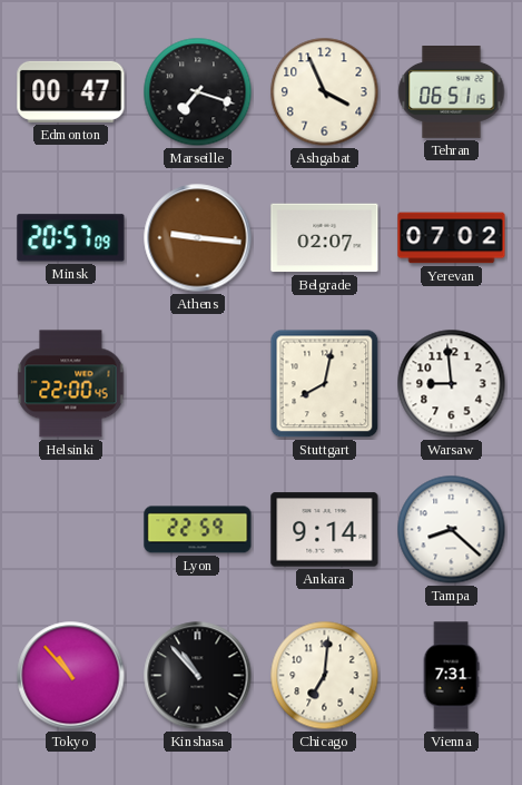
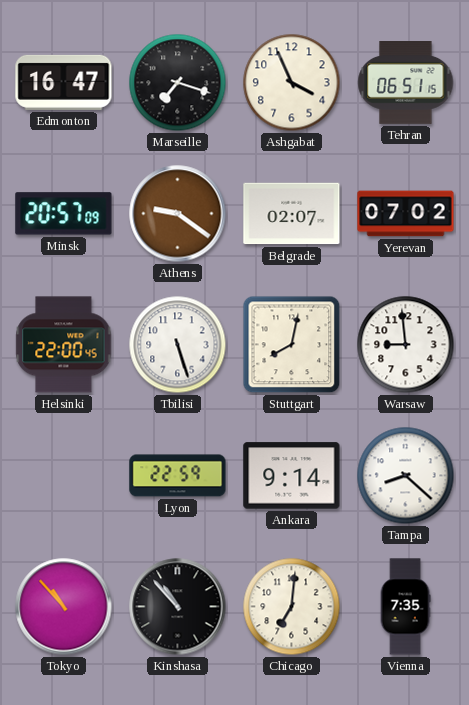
Edmonton: 00:47 -> 16:47
Athens: 9:16 -> 9:21
Tbilisi: none -> 5:27
Vienna: 7:31 -> 7:35
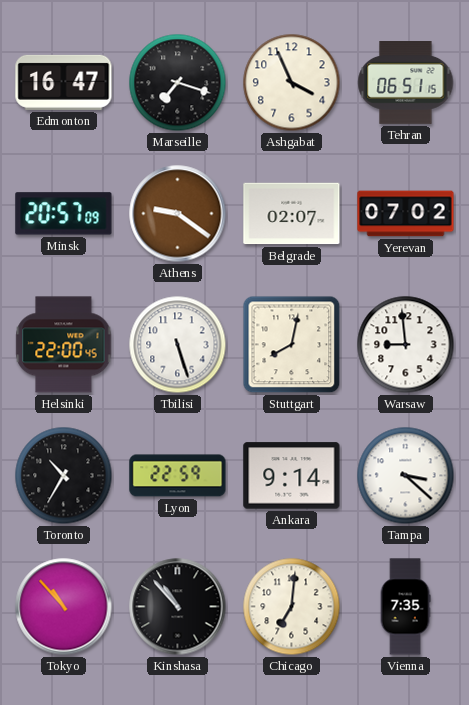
Toronto: none -> 10:35
Tampa: 8:22 -> 3:22
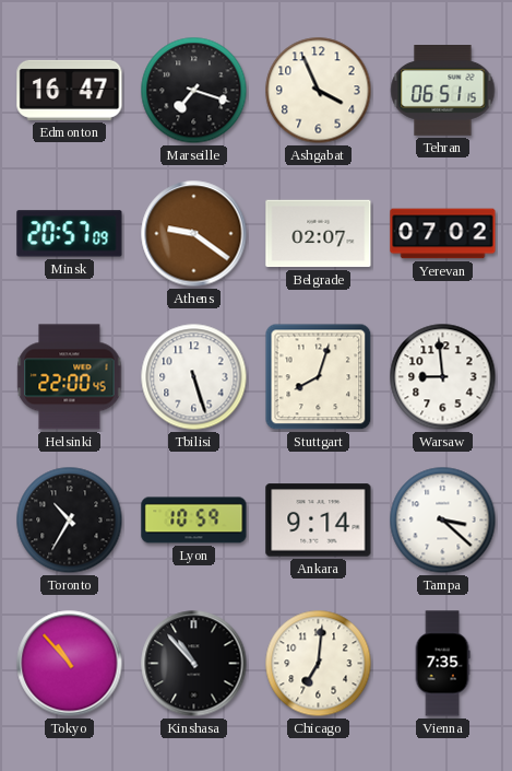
Stuttgart: 8:02 -> 8:03
Lyon: 22:59 -> 10:59
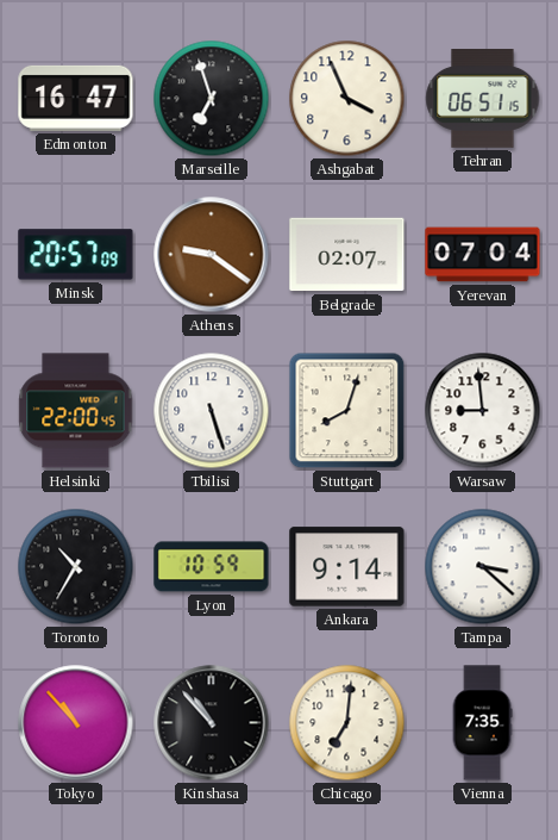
Marseille: 7:18 -> 6:57
Yerevan: 07:02 -> 07:04
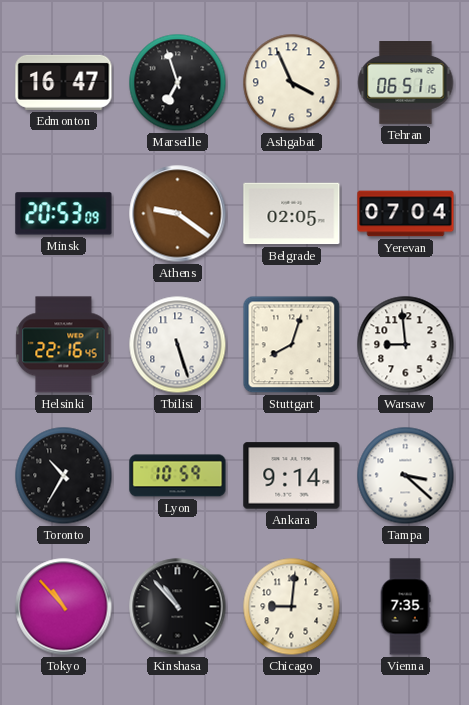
Minsk: 20:57 -> 20:53
Belgrade: 02:07 -> 02:05
Helsinki: 22:00 -> 22:16
Chicago: 7:01 -> 9:01
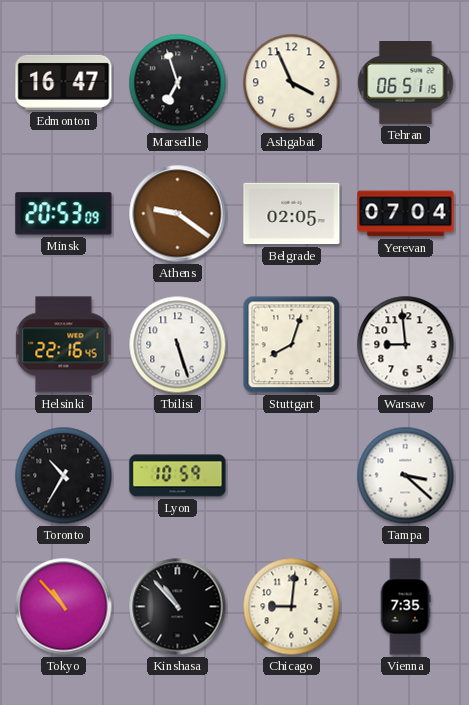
Ankara: 9:14 -> none
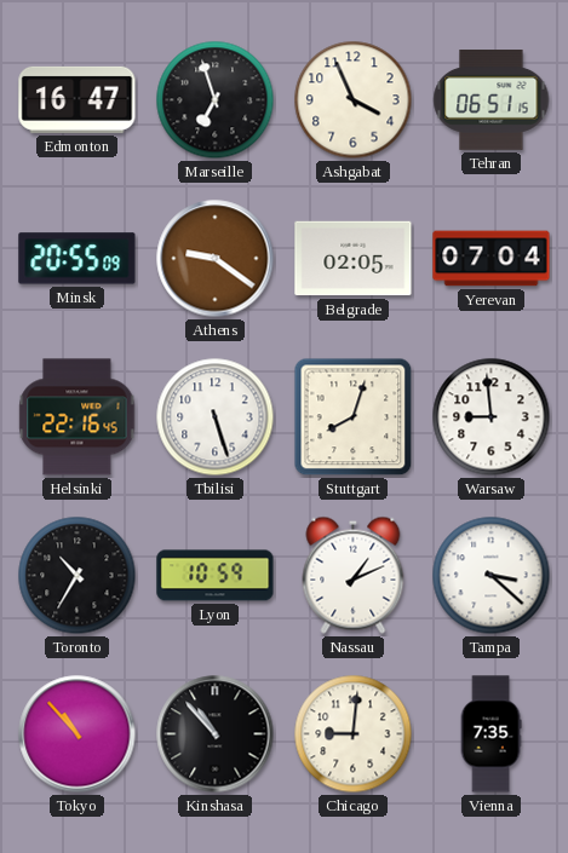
Minsk: 20:53 -> 20:55
Nassau: none -> 1:11
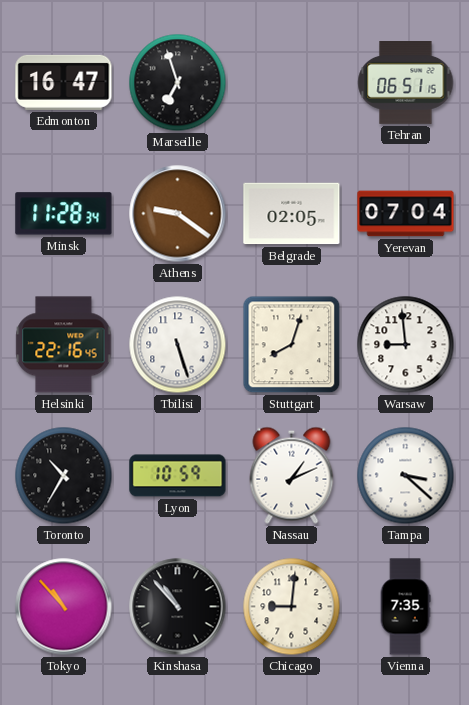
Ashgabat: 3:56 -> none
Minsk: 20:55 -> 11:28
